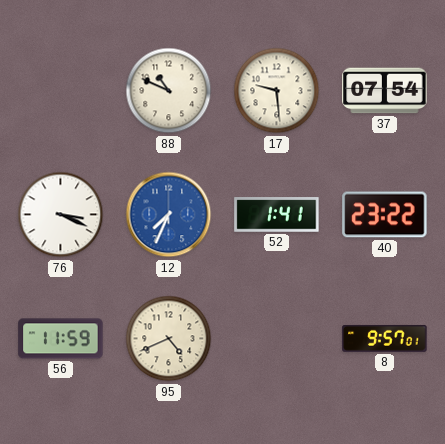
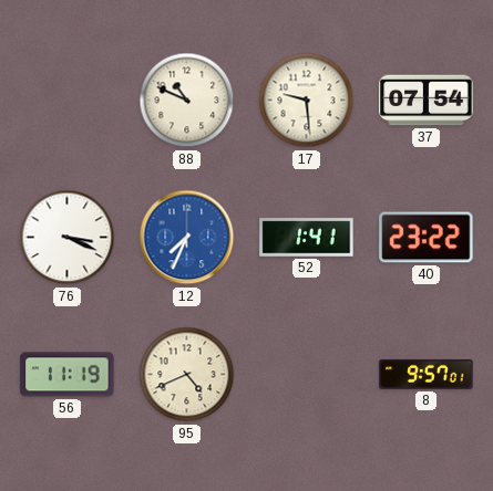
56: 11:59 -> 11:19
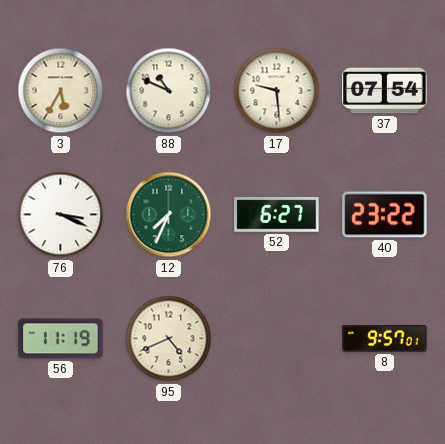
3: none -> 5:35
12 dial: blue -> green
52: 1:41 -> 6:27
